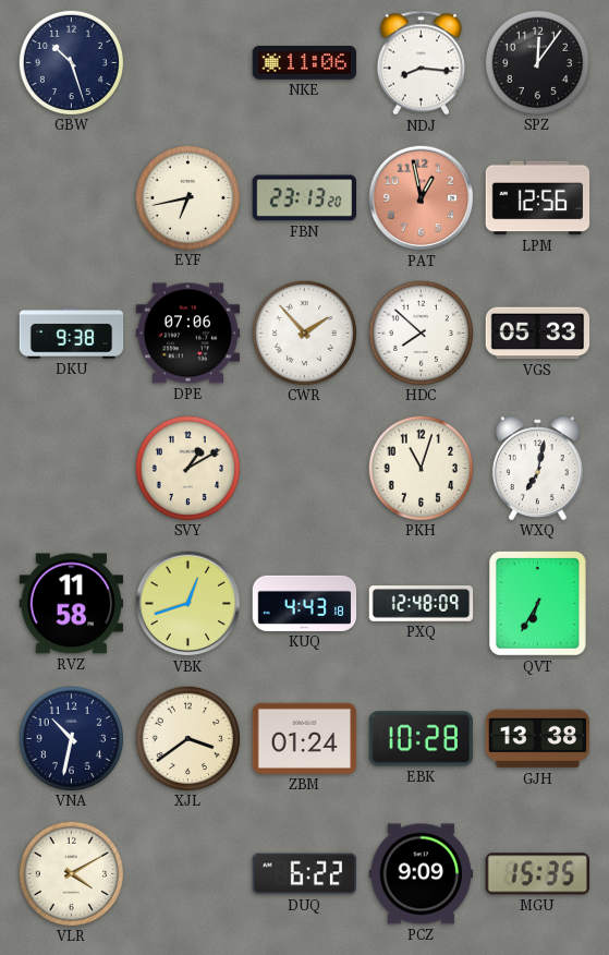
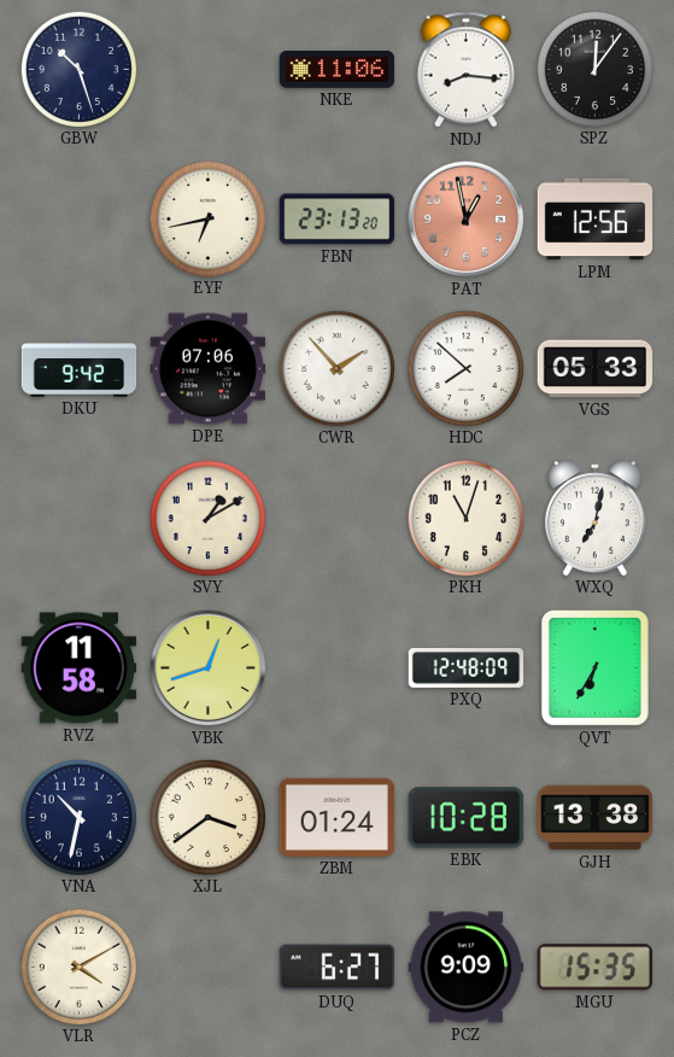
DKU: 9:38 -> 9:42
KUQ: 4:43 -> none
DUQ: 6:22 -> 6:27
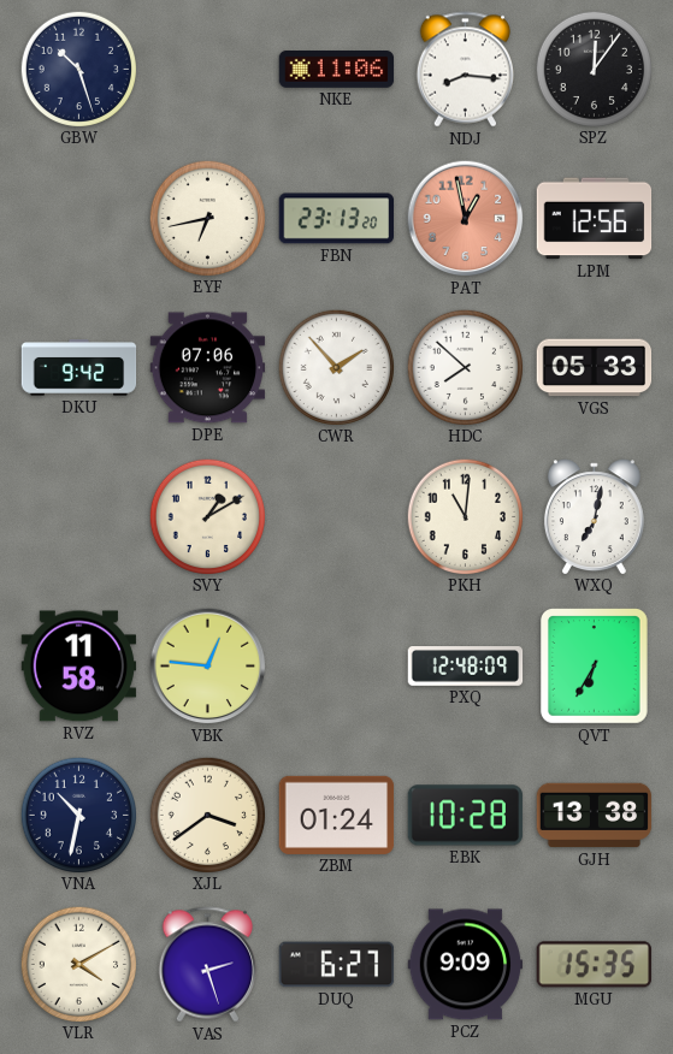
PKH: 11:03 -> 11:01
VBK: 12:42 -> 12:46
VAS: none -> 2:27
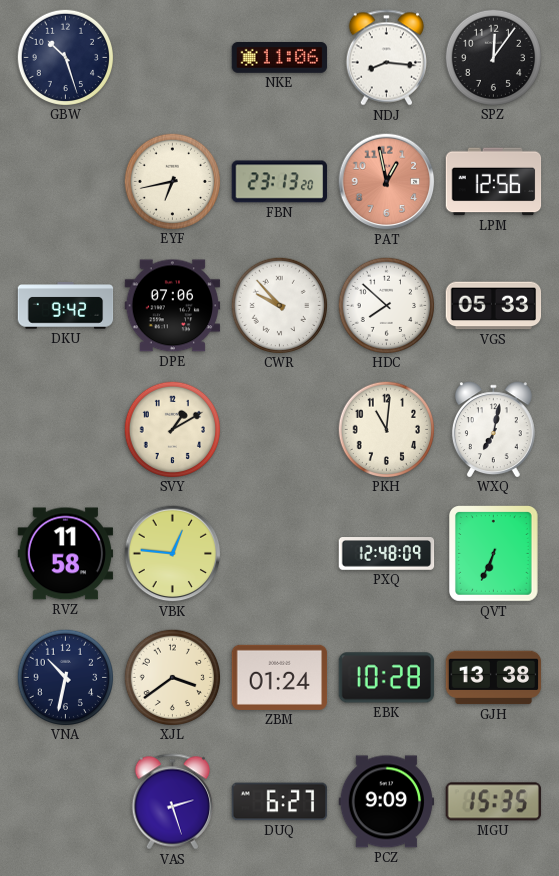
CWR: 1:53 -> 9:53
QVT: 6:35 -> 6:34
VLR: 4:10 -> none
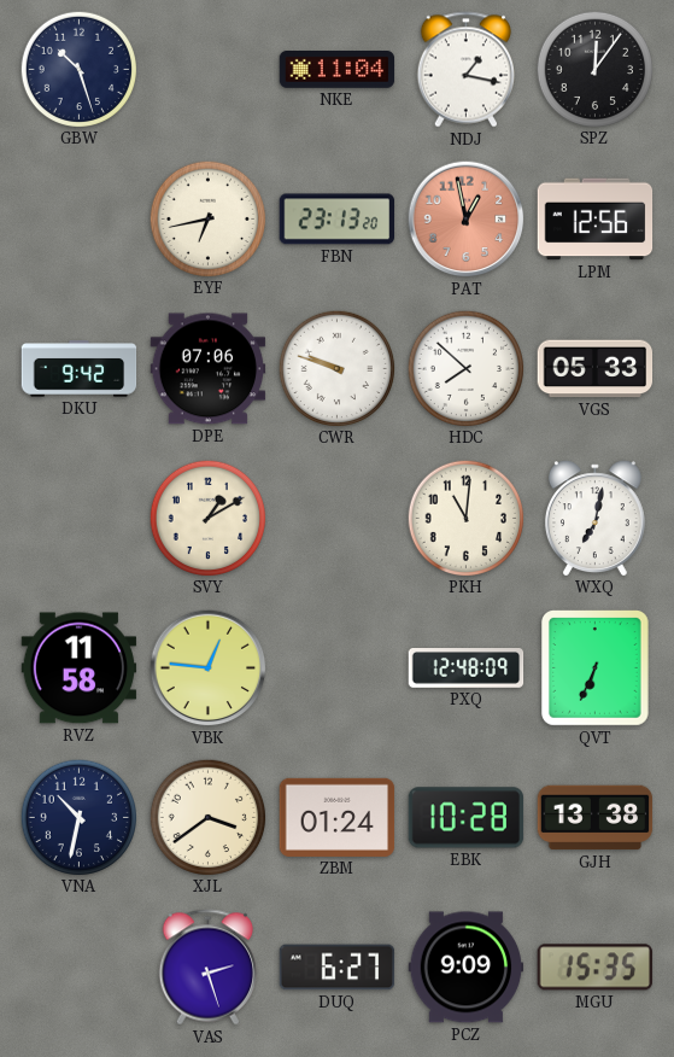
NKE: 11:06 -> 11:04
NDJ: 8:16 -> 1:17
CWR: 9:53 -> 9:48
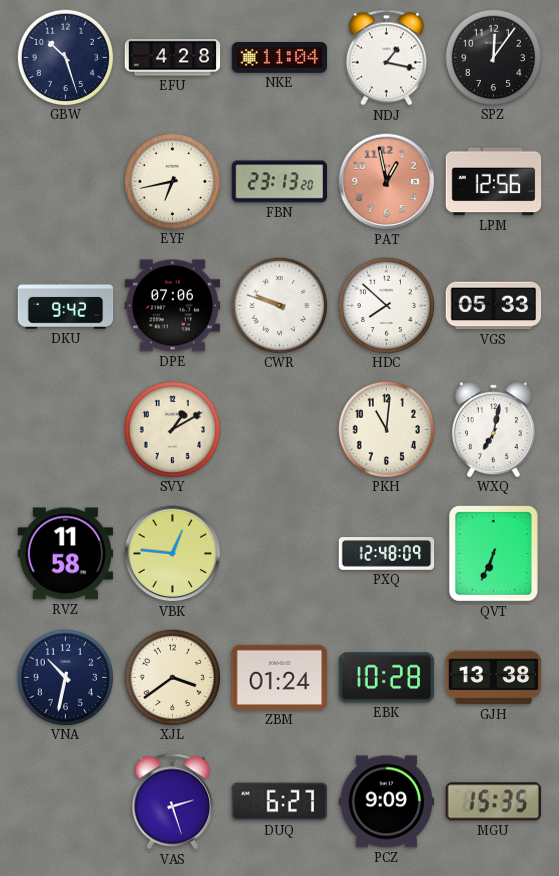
EFU: none -> 4:28
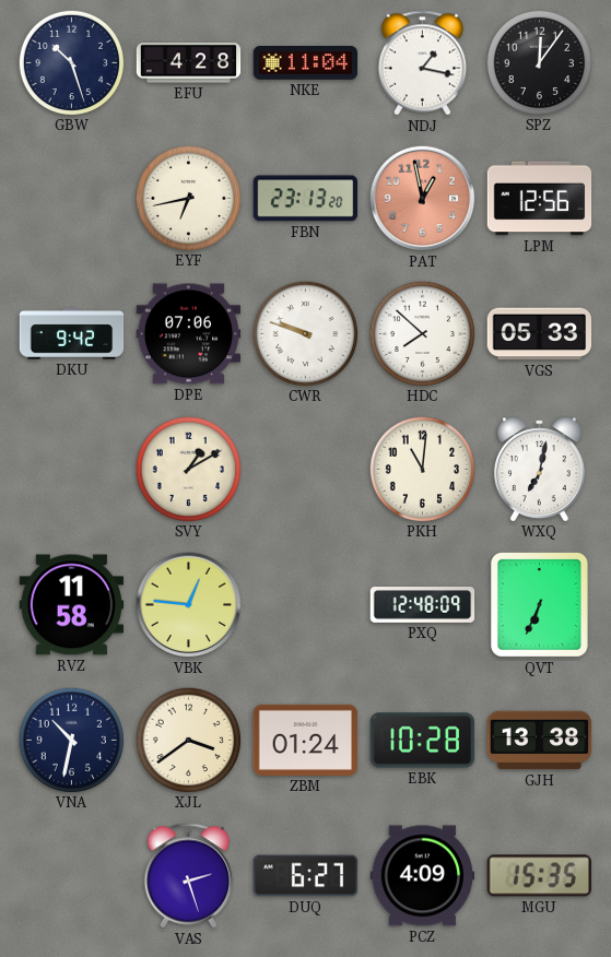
PCZ: 9:09 -> 4:09
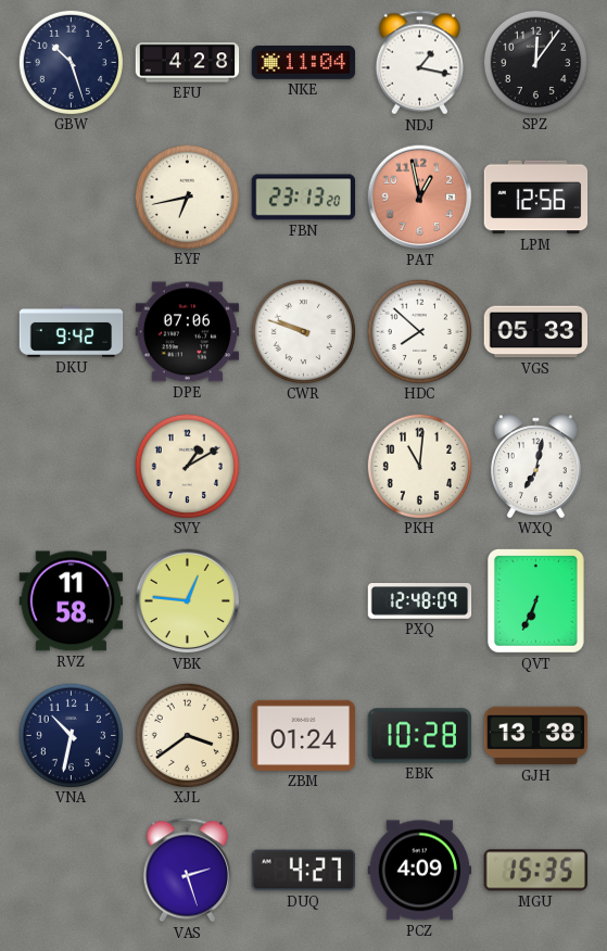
DUQ: 6:27 -> 4:27
